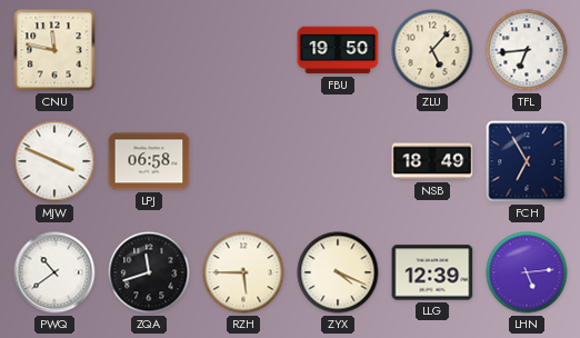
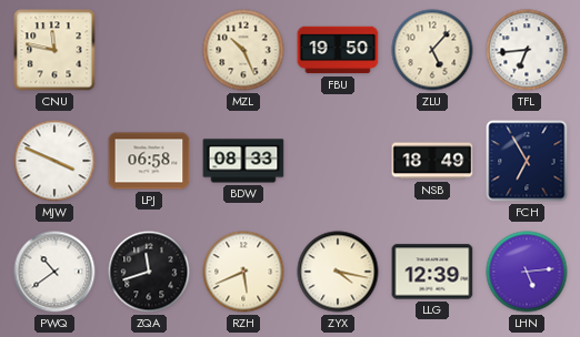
MZL: none -> 10:26
BDW: none -> 08:33
RZH: 5:45 -> 5:41
ZYX: 4:19 -> 4:17
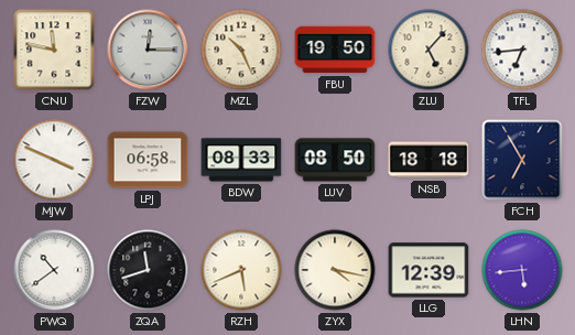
FZW: none -> 12:15
LUV: none -> 08:50
NSB: 18:49 -> 18:18
LHN: 5:14 -> 5:44
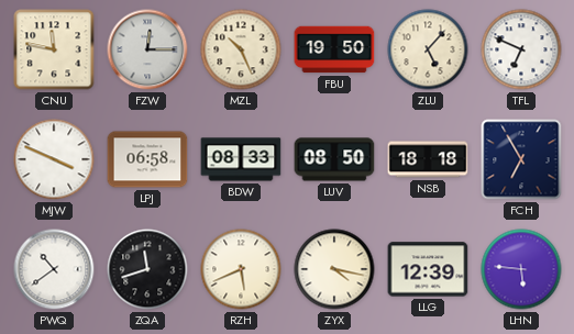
TFL: 6:44 -> 6:49
LHN: 5:44 -> 5:46
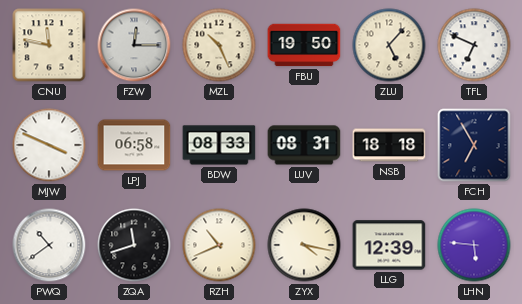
LUV: 08:50 -> 08:31
RZH: 5:41 -> 10:41
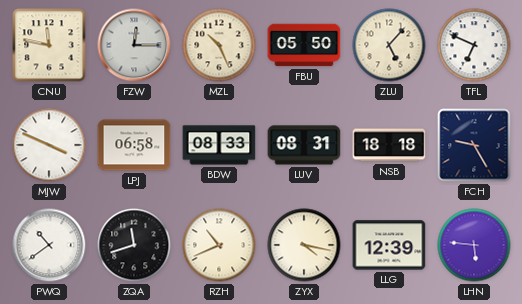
FBU: 19:50 -> 05:50
FCH: 6:55 -> 9:25
